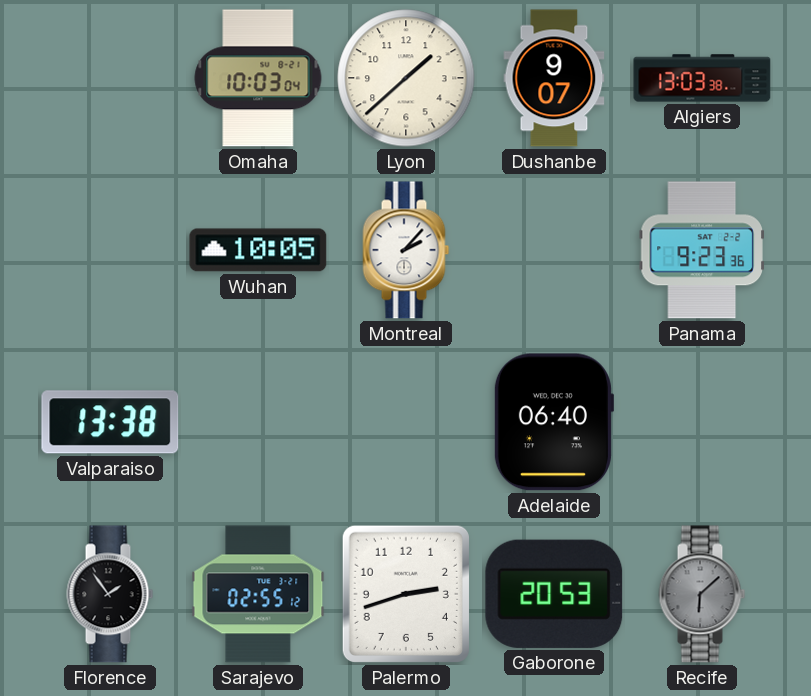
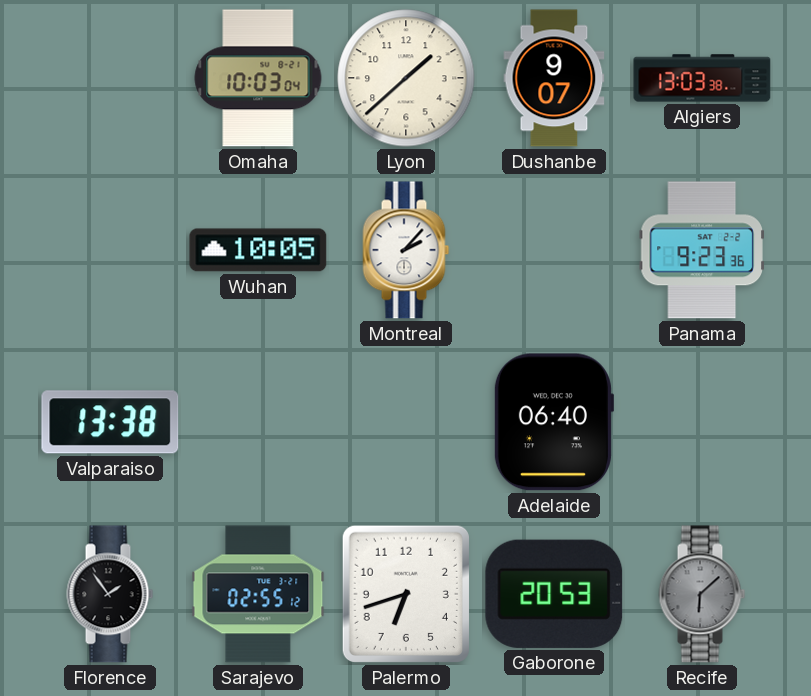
Palermo: 2:42 -> 6:42
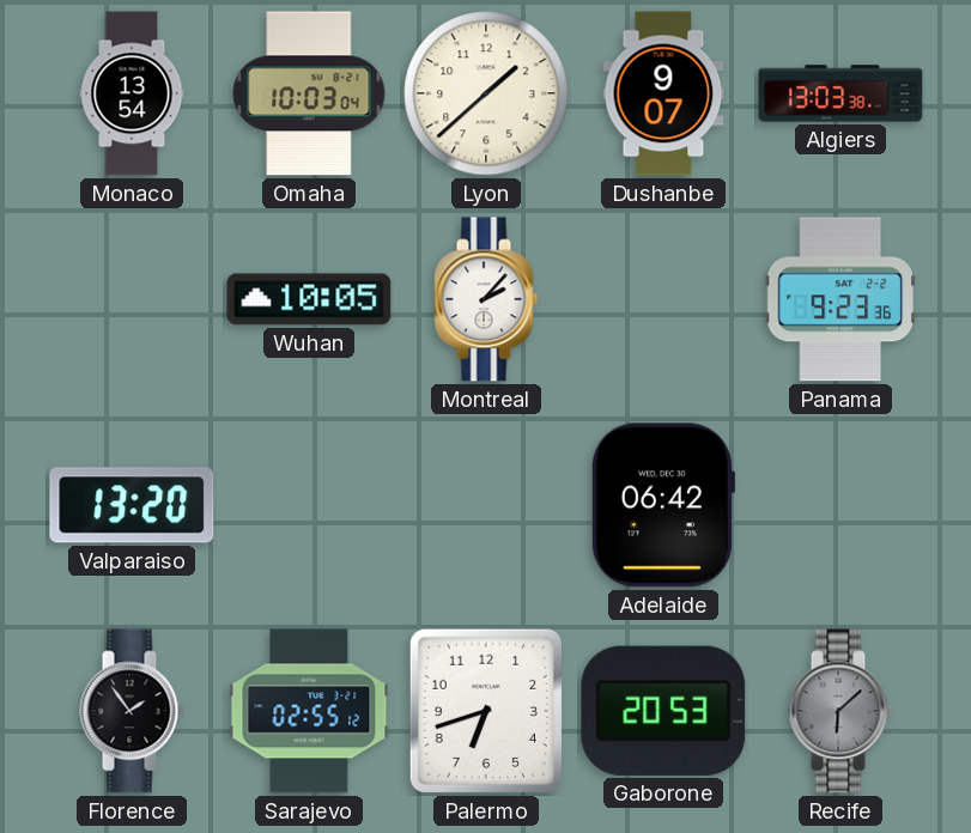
Monaco: none -> 13:54
Valparaiso: 13:38 -> 13:20
Adelaide: 06:40 -> 06:42
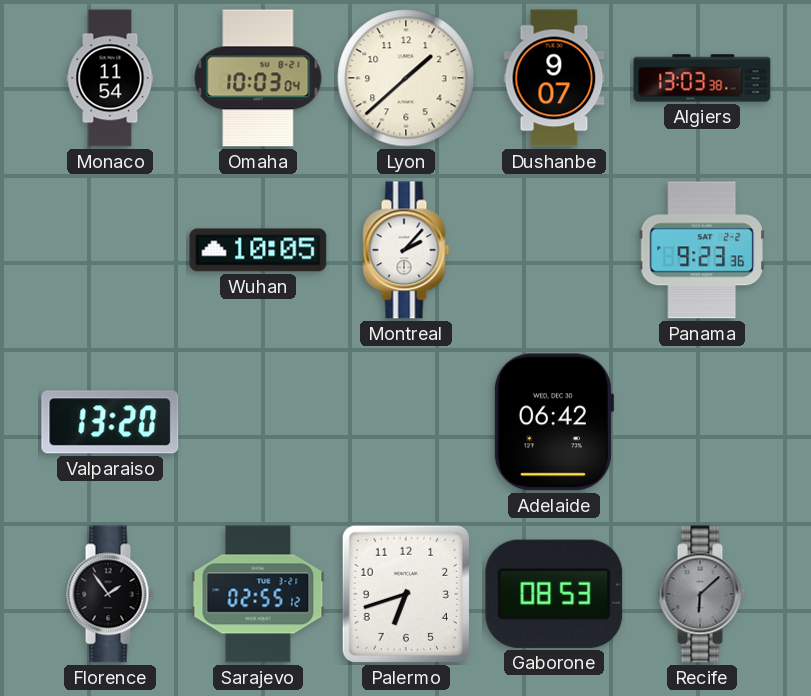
Monaco: 13:54 -> 11:54
Gaborone: 20:53 -> 08:53
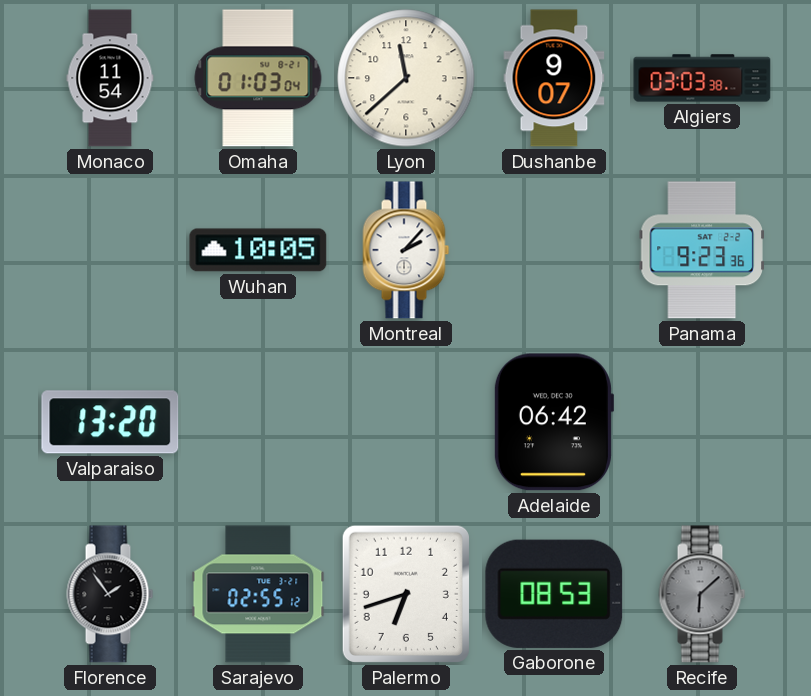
Omaha: 10:03 -> 01:03
Lyon: 1:38 -> 11:38
Algiers: 13:03 -> 03:03
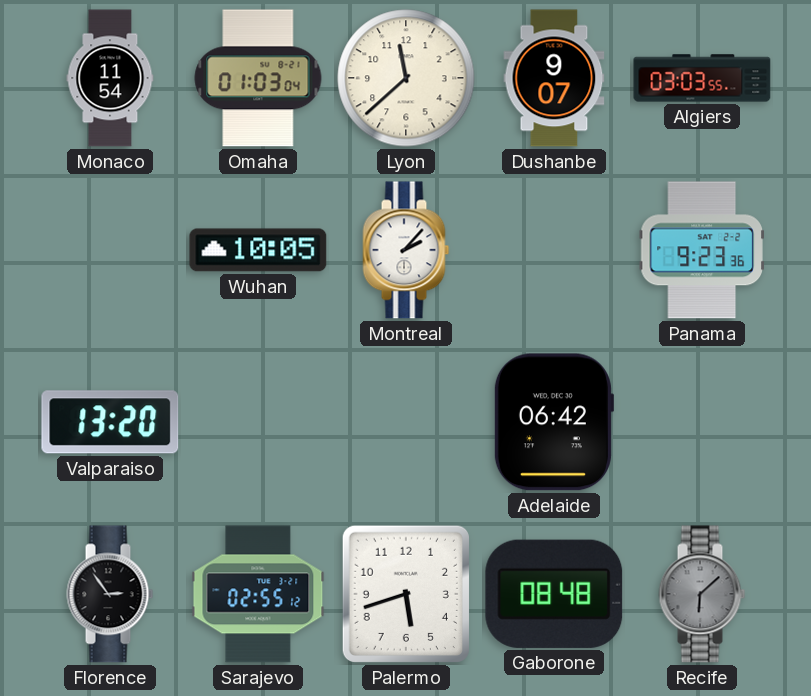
Algiers: 03:03:38 -> 03:03:55
Florence: 1:54 -> 2:54
Palermo: 6:42 -> 5:42
Gaborone: 08:53 -> 08:48
